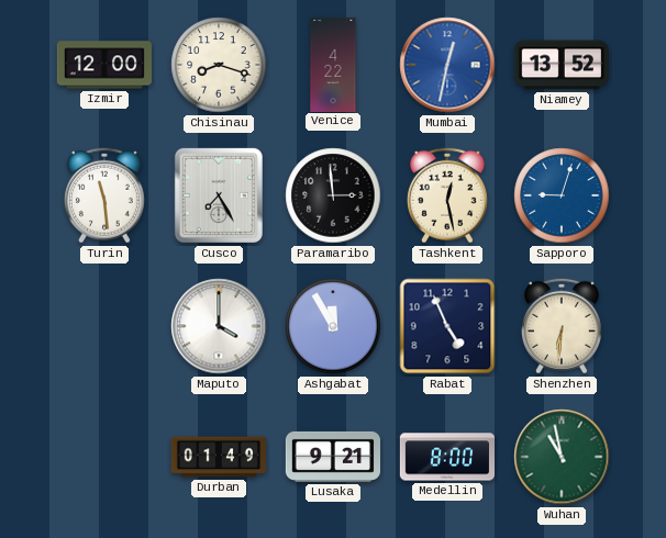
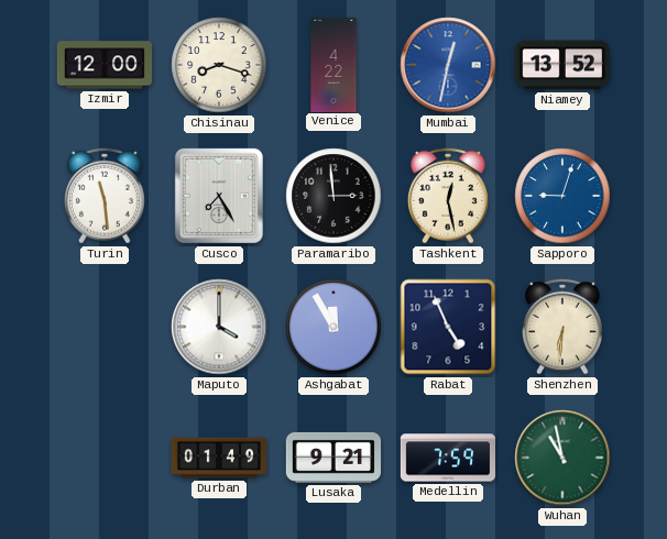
Medellin: 8:00 -> 7:59
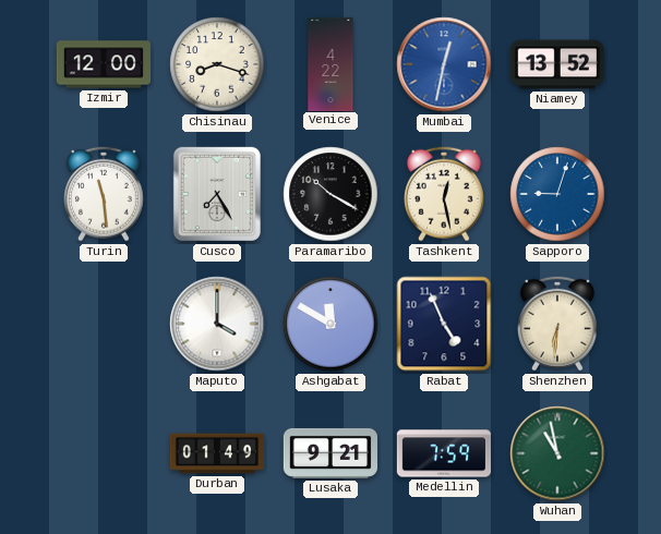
Paramaribo: 2:59 -> 10:20
Ashgabat: 11:55 -> 11:50
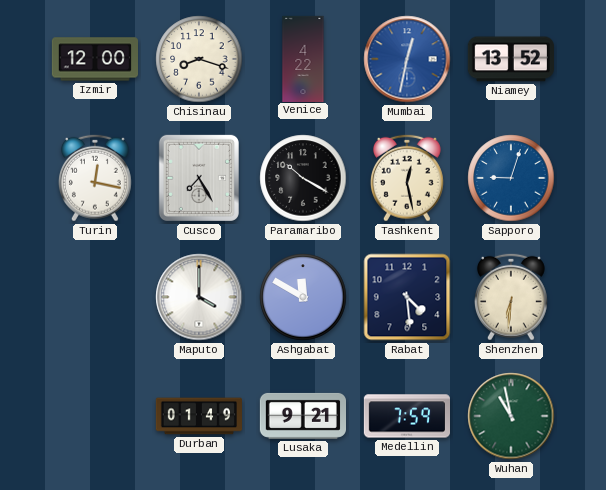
Turin: 11:29 -> 12:17
Rabat: 4:56 -> 4:29
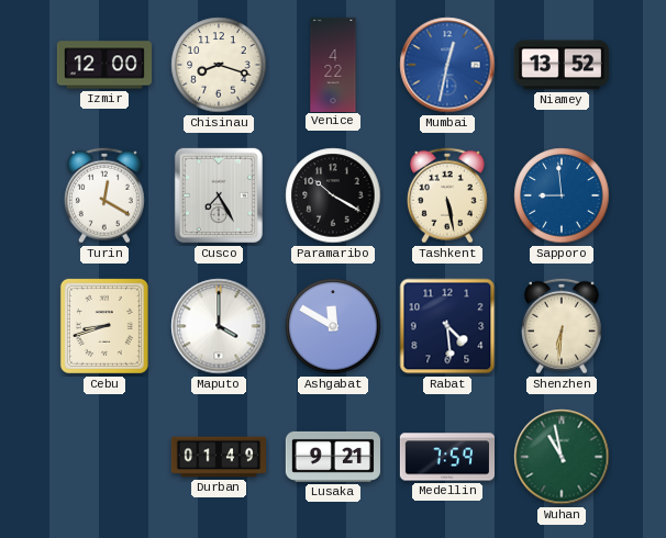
Turin: 12:17 -> 12:20
Tashkent: 12:28 -> 5:28
Sapporo: 9:03 -> 8:59
Cebu: none -> 8:42
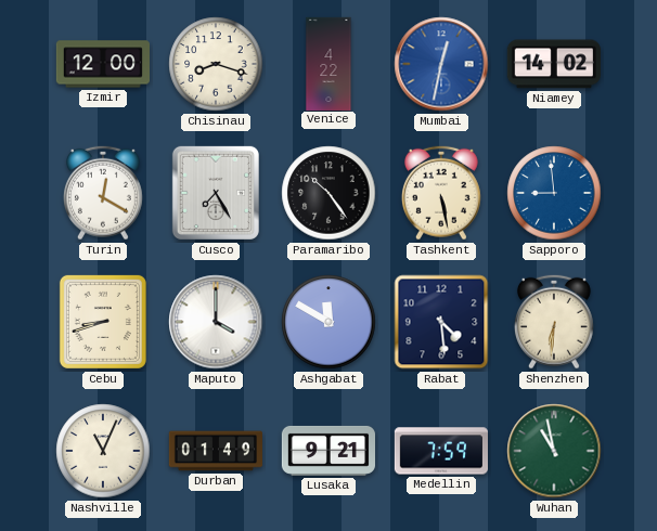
Niamey: 13:52 -> 14:02
Paramaribo: 10:20 -> 10:24
Nashville: none -> 11:04
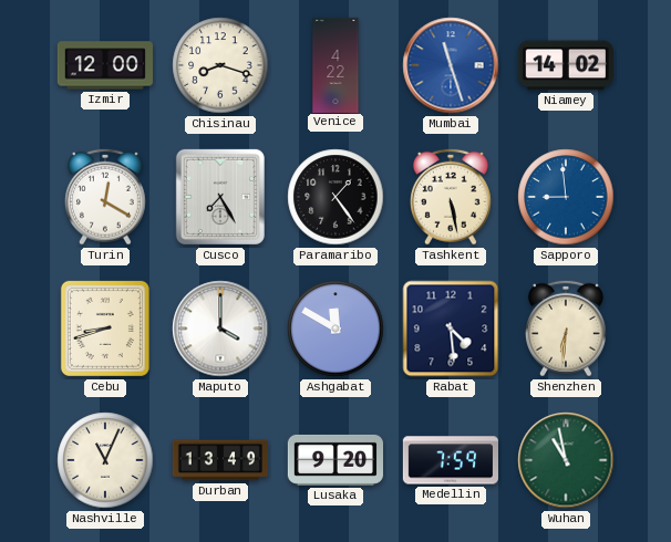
Mumbai: 12:32 -> 11:27
Paramaribo: 10:24 -> 1:24
Durban: 01:49 -> 13:49
Lusaka: 9:21 -> 9:20
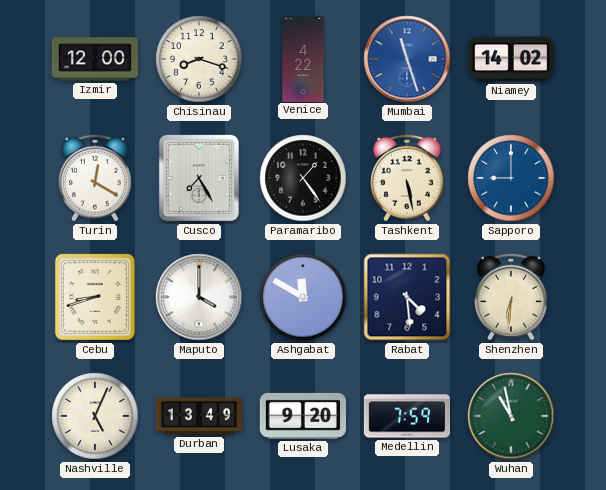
Sapporo: 8:59 -> 9:00
Nashville: 11:04 -> 5:04
